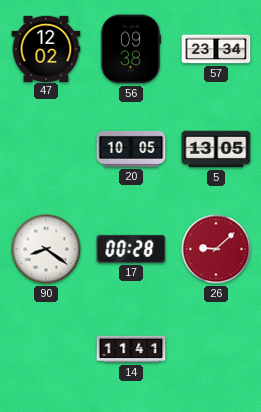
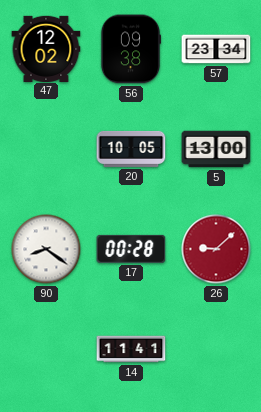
5: 13:05 -> 13:00
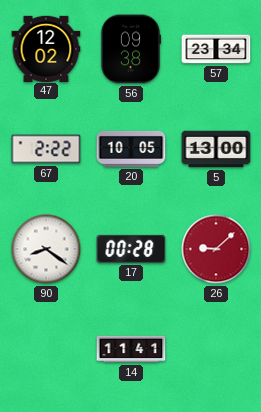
67: none -> 2:22
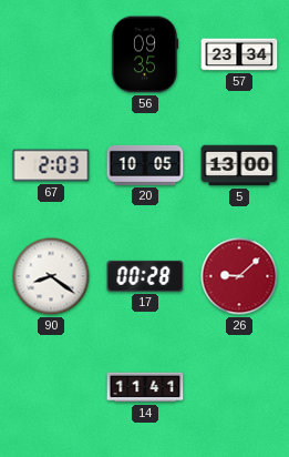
47: 12:02 -> none
56: 09:38 -> 09:35
67: 2:22 -> 2:03
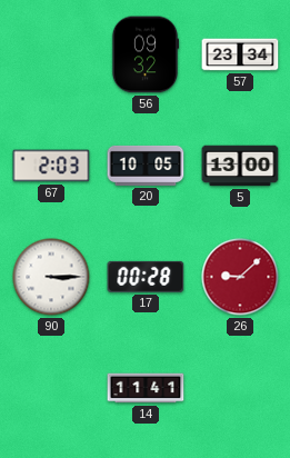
56: 09:35 -> 09:32
90: 8:21 -> 3:15
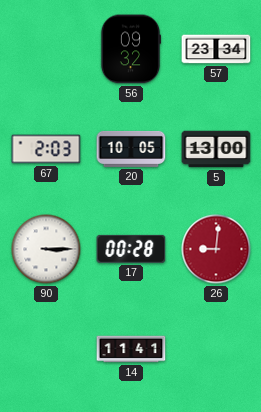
26: 9:08 -> 9:01
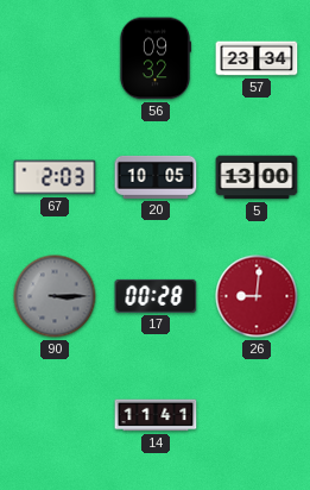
90 dial: white -> grey
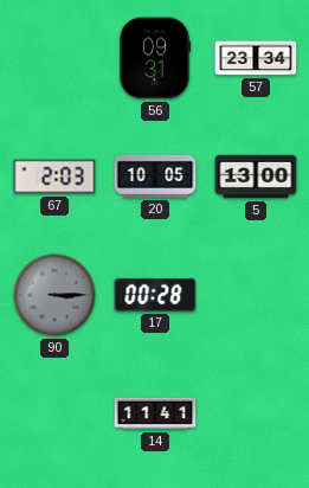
56: 09:32 -> 09:31
26: 9:01 -> none
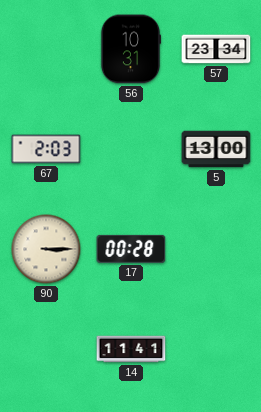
56: 09:31 -> 10:31
20: 10:05 -> none
90 dial: grey -> cream
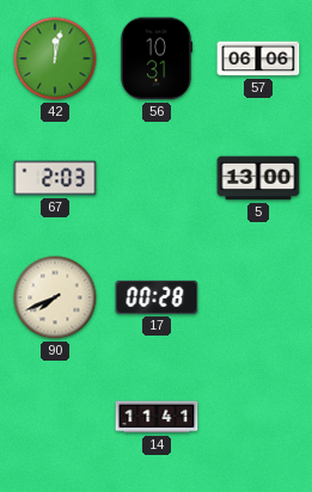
42: none -> 12:02
57: 23:34 -> 06:06
90: 3:15 -> 7:41
